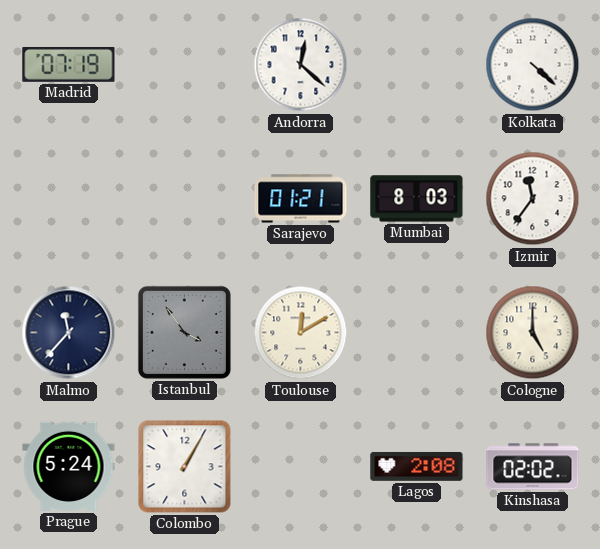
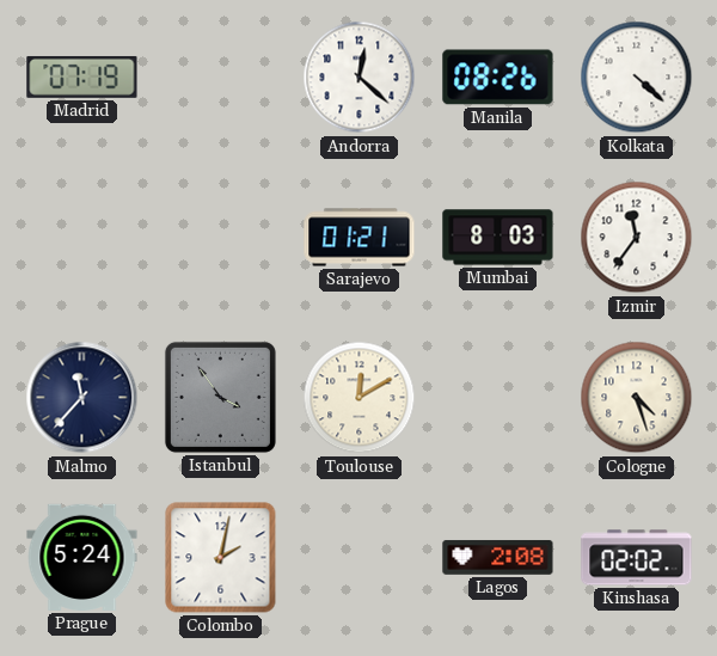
Manila: none -> 08:26
Cologne: 5:00 -> 4:27
Colombo: 1:05 -> 2:02
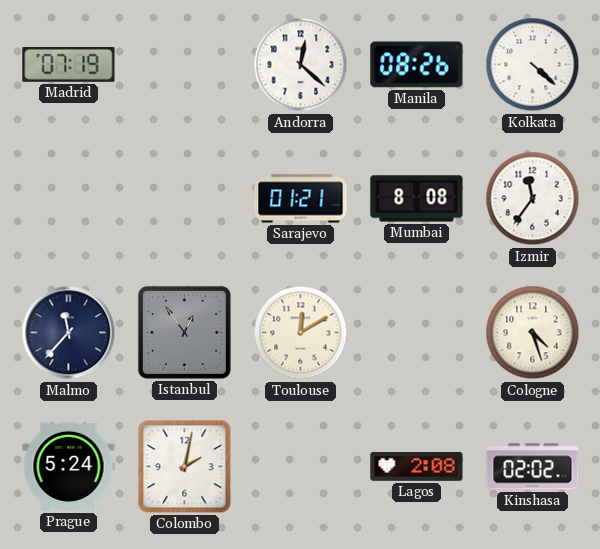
Mumbai: 8:03 -> 8:08
Istanbul: 3:54 -> 12:54
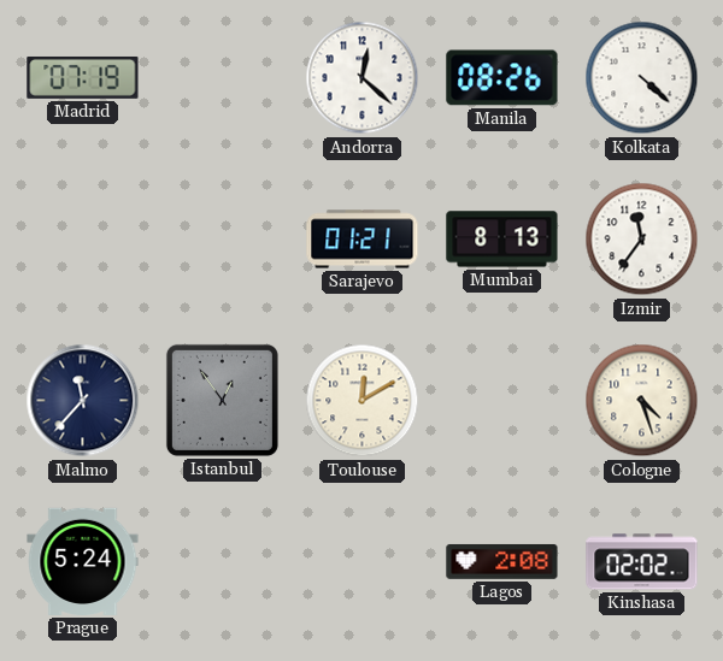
Mumbai: 8:08 -> 8:13
Colombo: 2:02 -> none
